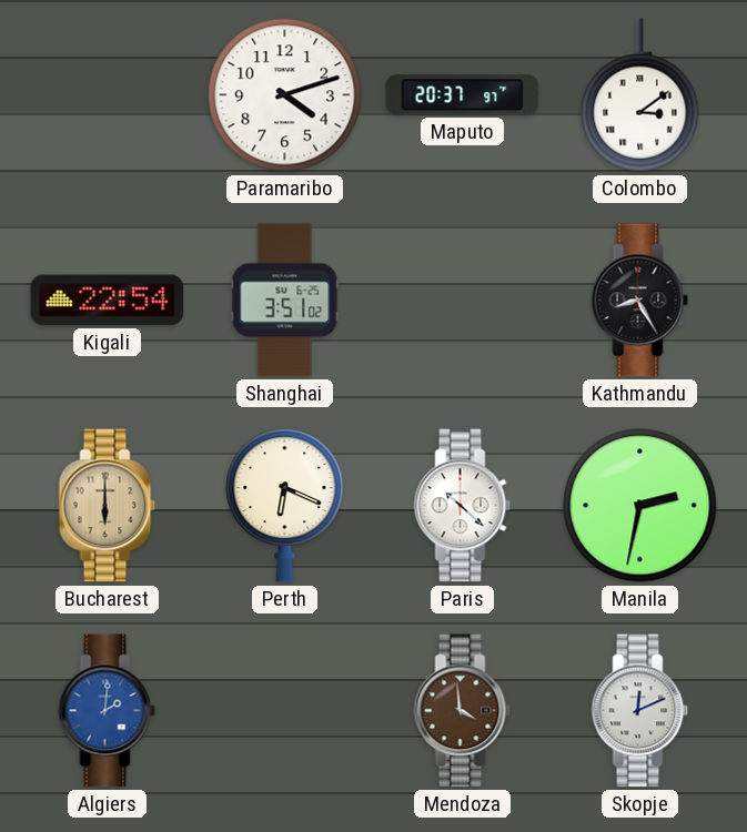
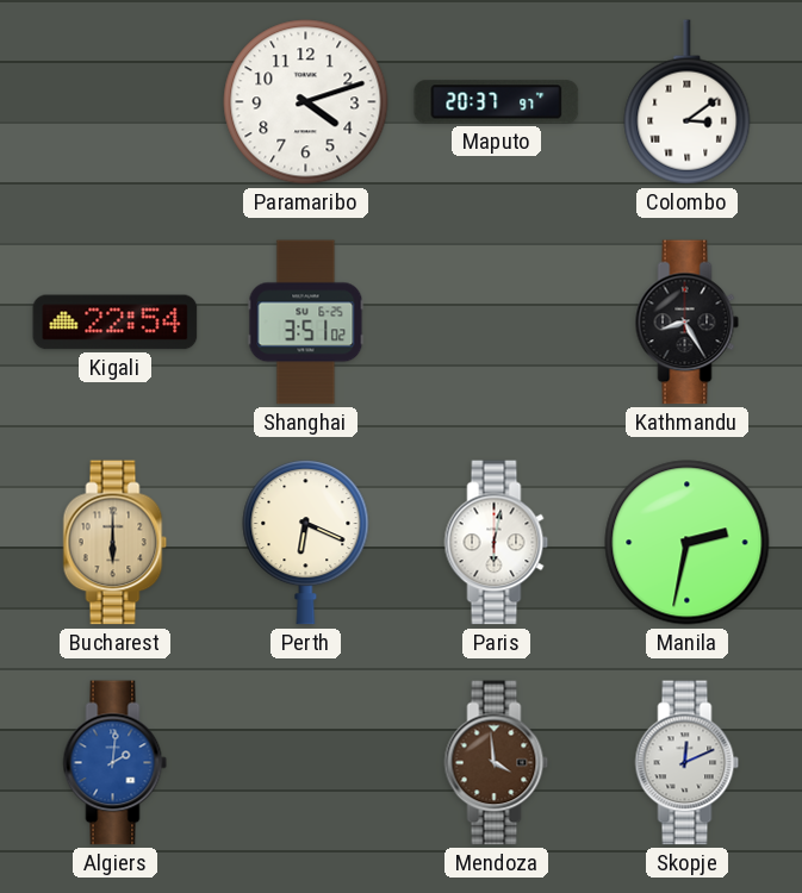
Paris: 10:22 -> 6:02
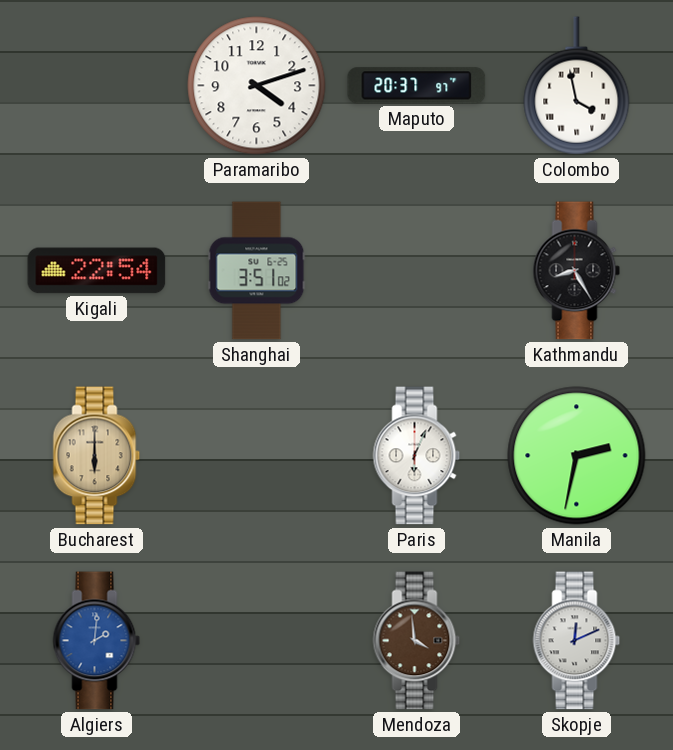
Colombo: 3:09 -> 3:58
Perth: 6:19 -> none
Paris: 6:02 -> 6:04
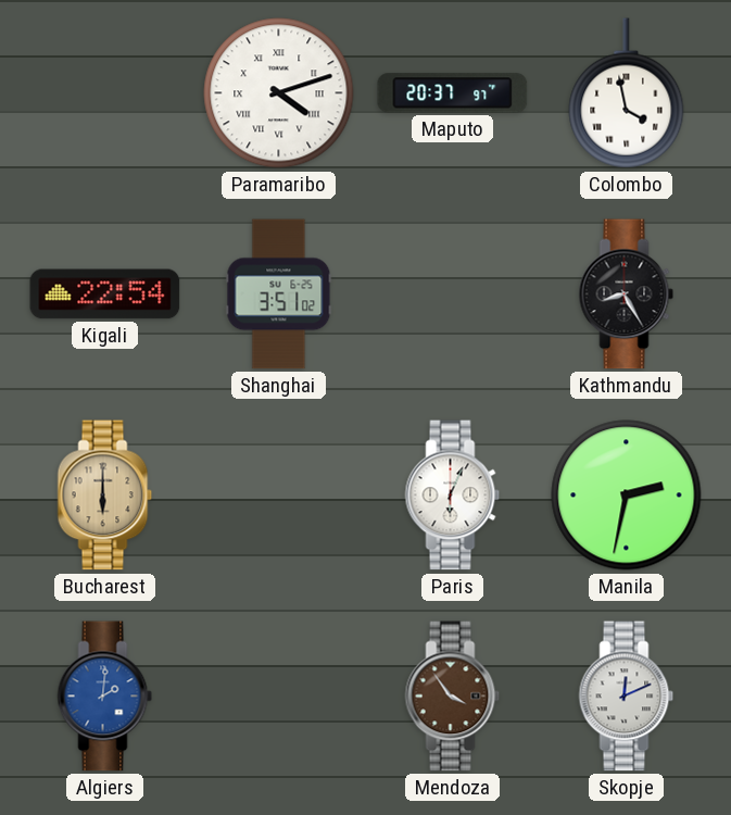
Paramaribo numerals: Arabic -> Roman
Mendoza: 3:59 -> 3:54
